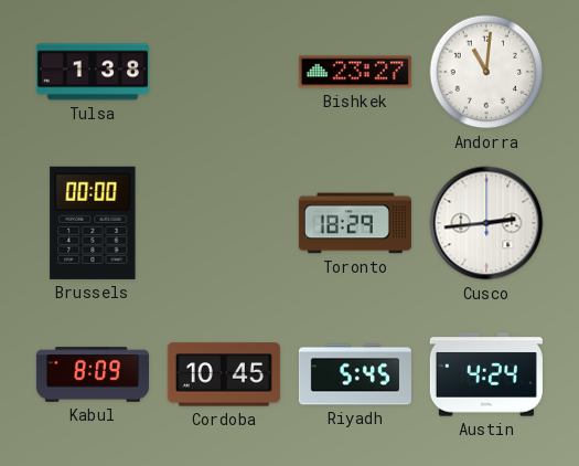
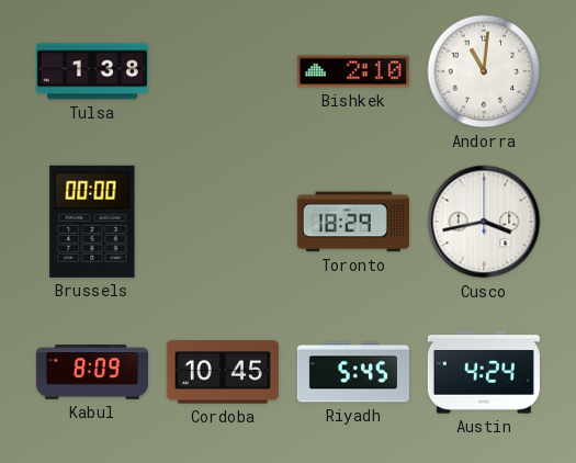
Bishkek: 23:27 -> 2:10
Cusco: 2:44 -> 3:43
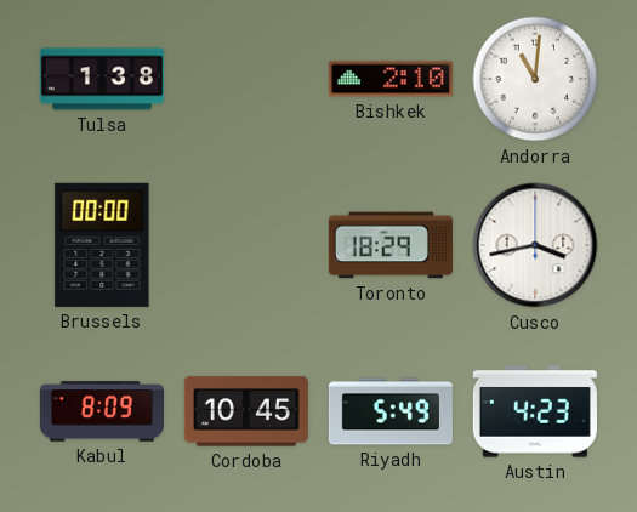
Riyadh: 5:45 -> 5:49
Austin: 4:24 -> 4:23
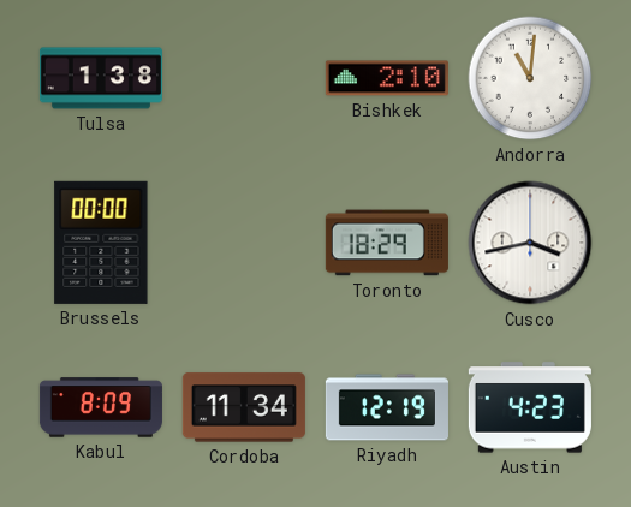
Cordoba: 10:45 -> 11:34
Riyadh: 5:49 -> 12:19
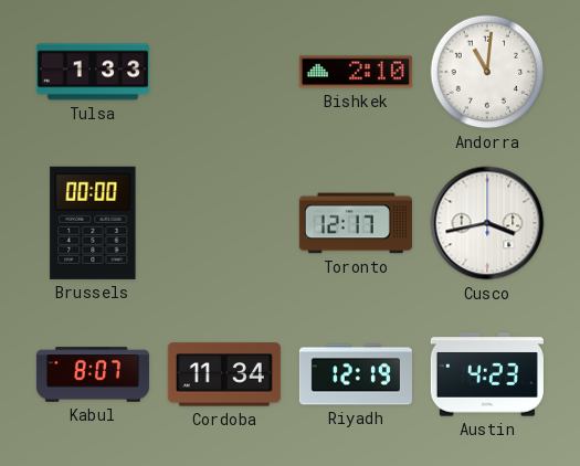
Tulsa: 1:38 -> 1:33
Toronto: 18:29 -> 12:17
Kabul: 8:09 -> 8:07
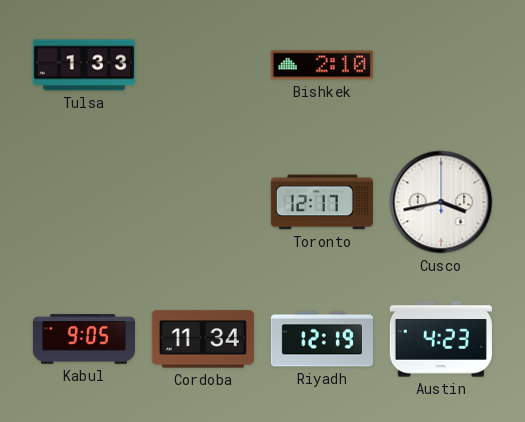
Andorra: 11:01 -> none
Brussels: 00:00 -> none
Kabul: 8:07 -> 9:05
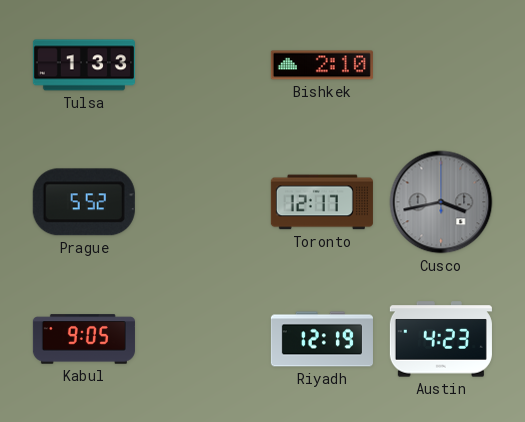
Prague: none -> 5:52
Cusco dial: white -> grey
Cordoba: 11:34 -> none
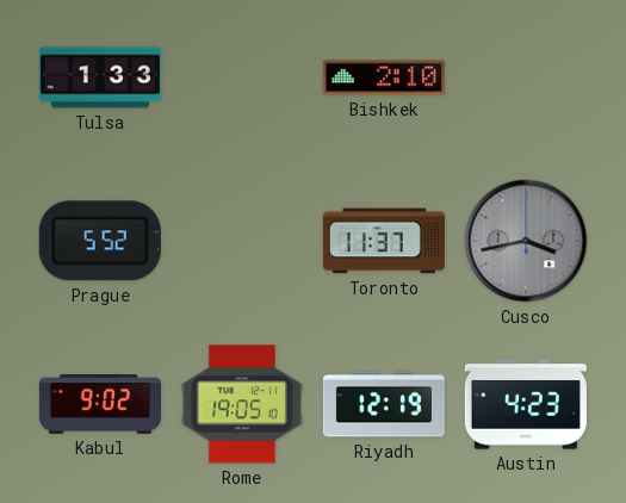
Toronto: 12:17 -> 11:37
Kabul: 9:05 -> 9:02
Rome: none -> 19:05
